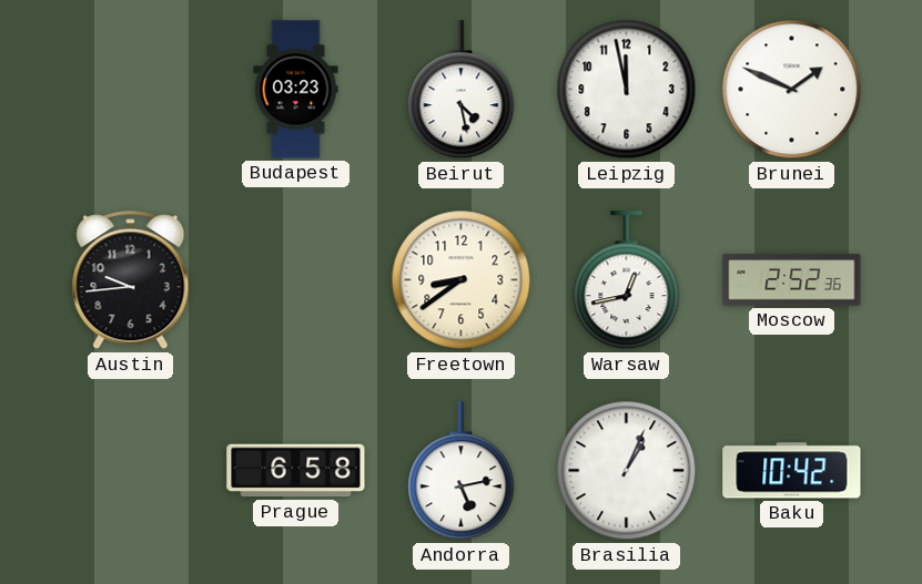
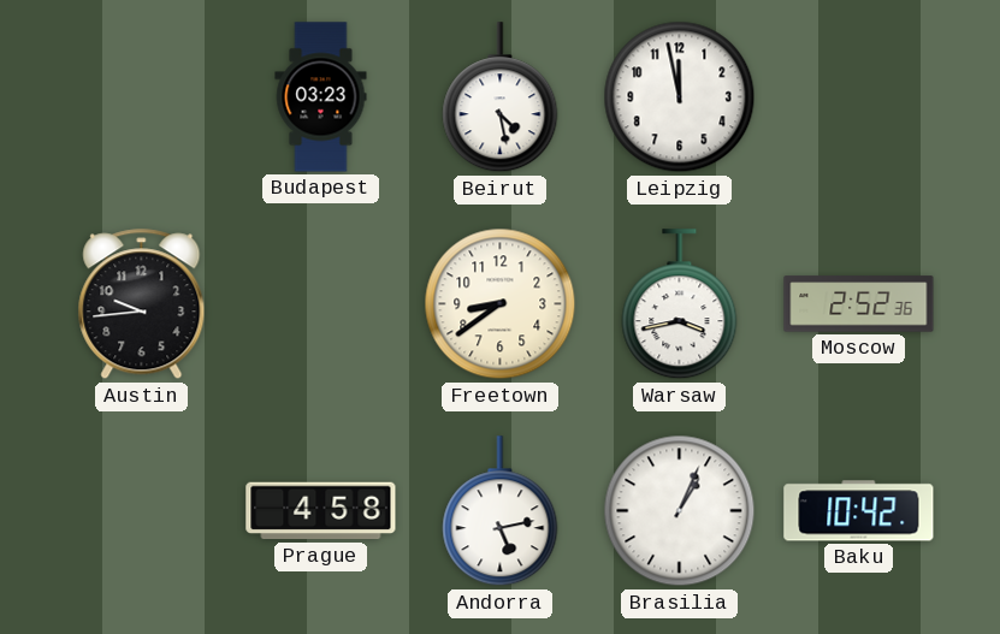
Brunei: 1:49 -> none
Warsaw: 12:43 -> 3:43
Prague: 6:58 -> 4:58
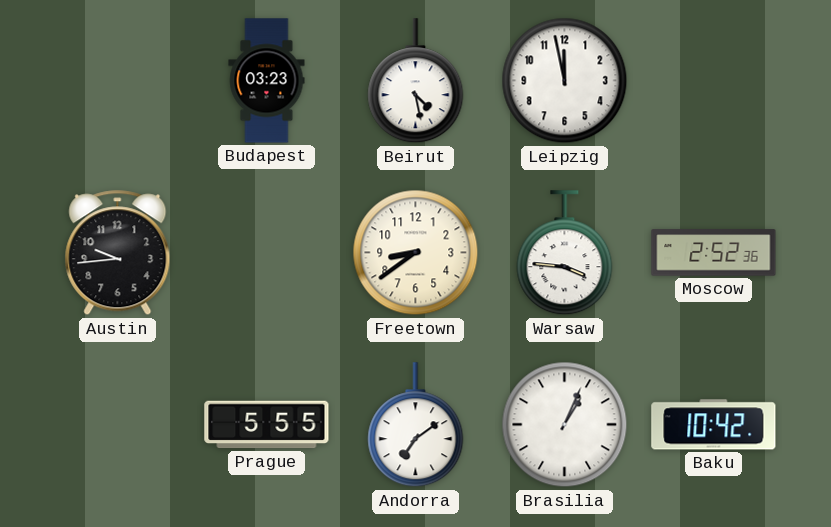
Warsaw: 3:43 -> 3:46
Prague: 4:58 -> 5:55
Andorra: 5:13 -> 7:09
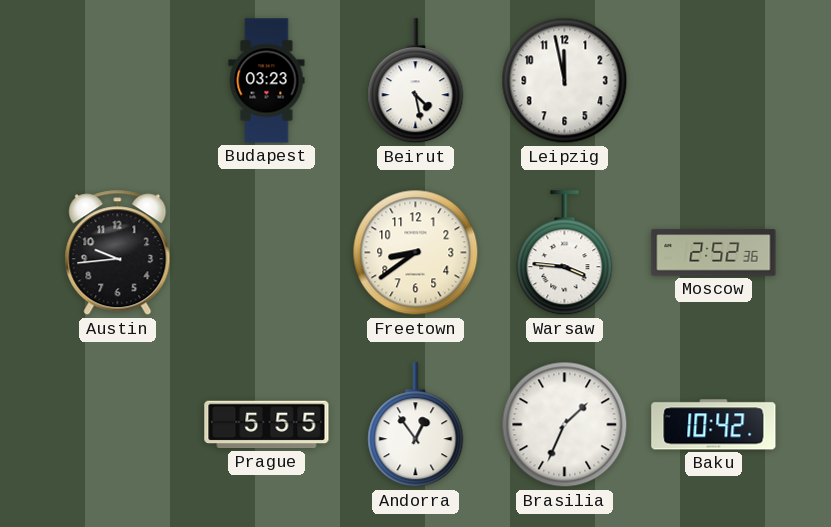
Andorra: 7:09 -> 12:54
Brasilia: 1:04 -> 1:34
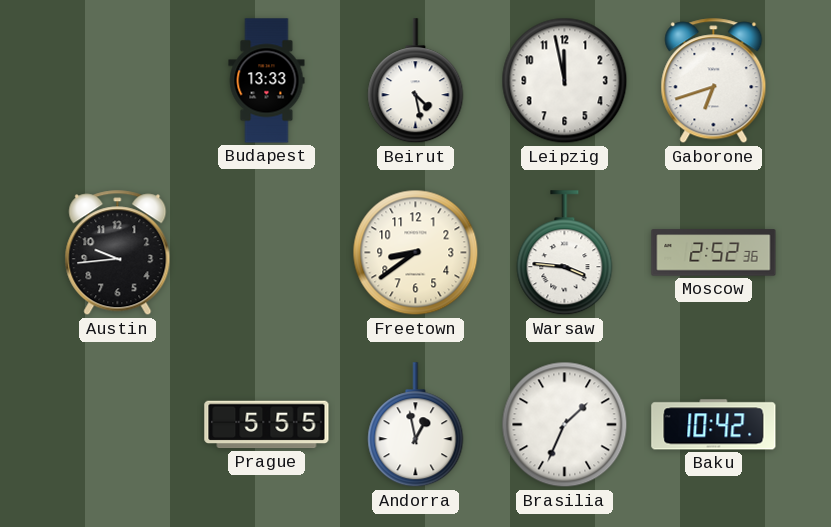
Budapest: 03:23 -> 13:33
Gaborone: none -> 6:42
Andorra: 12:54 -> 12:58
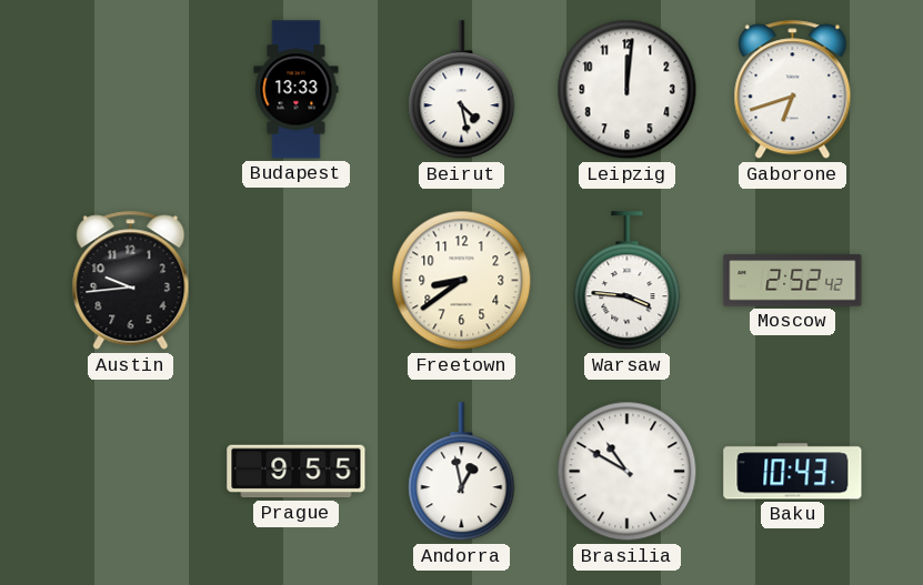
Leipzig: 11:58 -> 12:01
Moscow: 2:52:36 -> 2:52:42
Prague: 5:55 -> 9:55
Brasilia: 1:34 -> 10:50
Baku: 10:42 -> 10:43
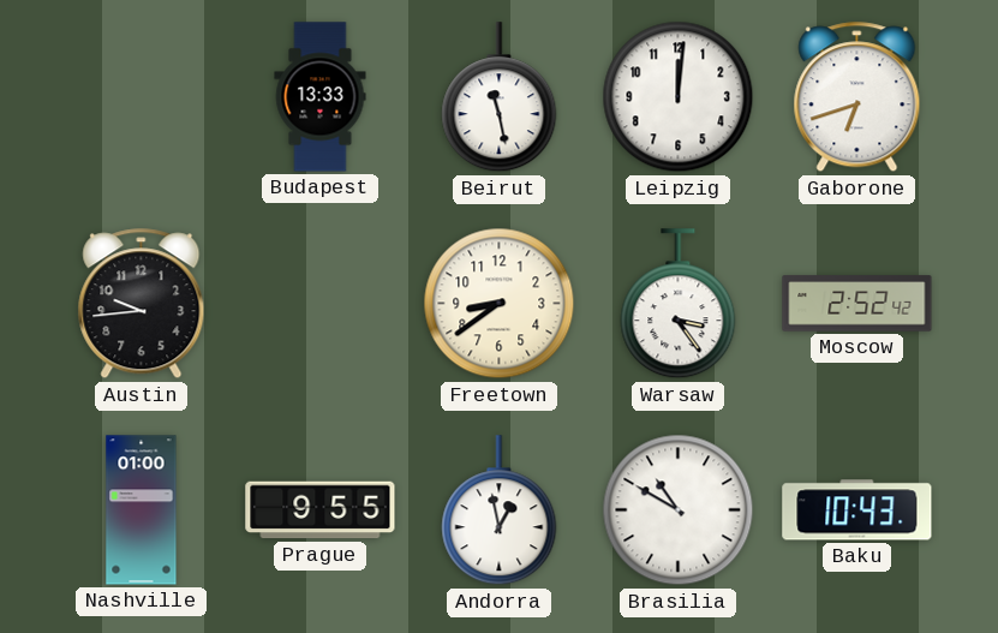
Beirut: 4:28 -> 11:28
Warsaw: 3:46 -> 3:24
Nashville: none -> 01:00
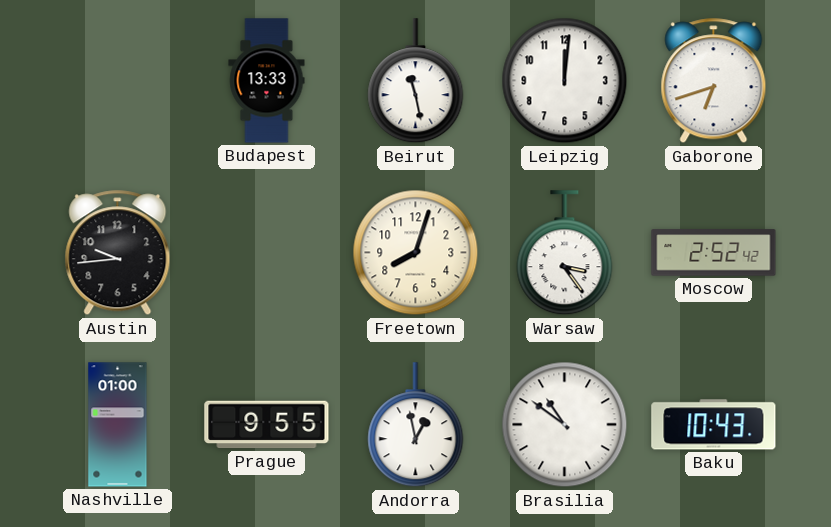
Freetown: 8:39 -> 8:03
Brasilia: 10:50 -> 10:51
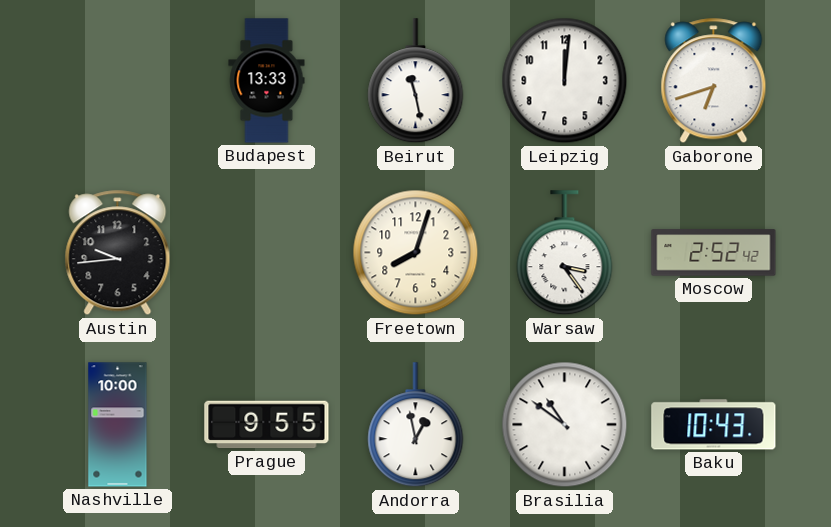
Nashville: 01:00 -> 10:00
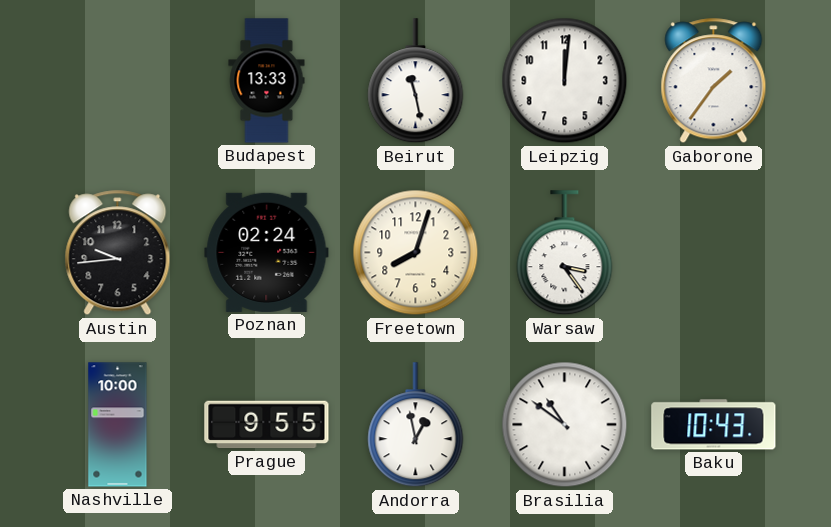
Gaborone: 6:42 -> 1:36
Poznan: none -> 02:24
Moscow: 2:52 -> none
